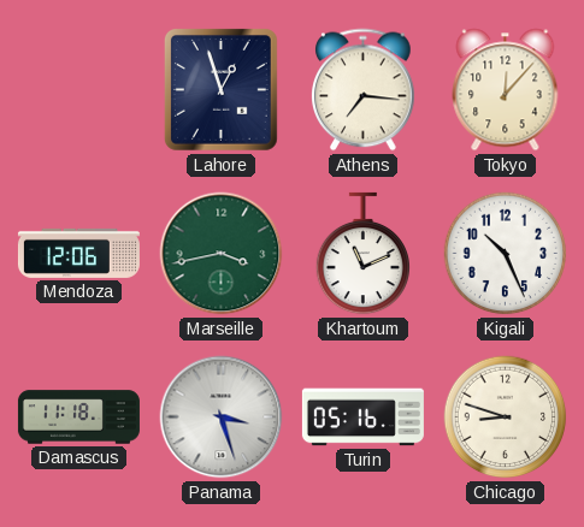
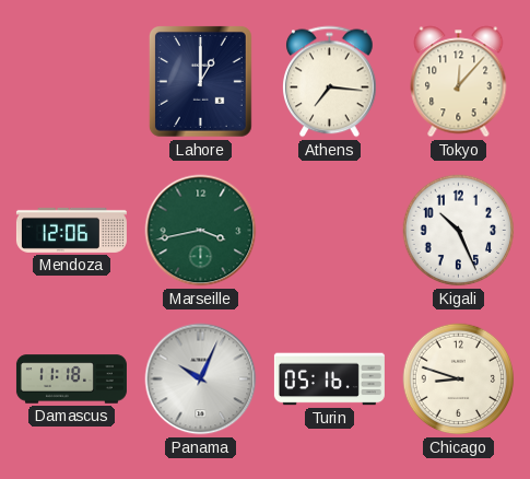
Lahore: 12:57 -> 1:00
Khartoum: 11:11 -> none
Panama: 3:27 -> 10:04
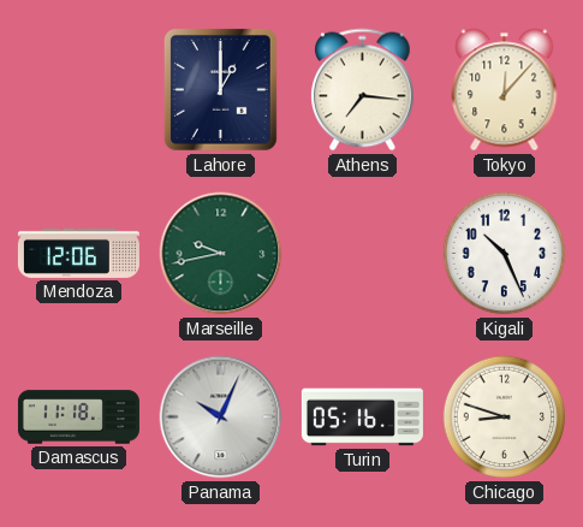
Marseille: 3:43 -> 9:43
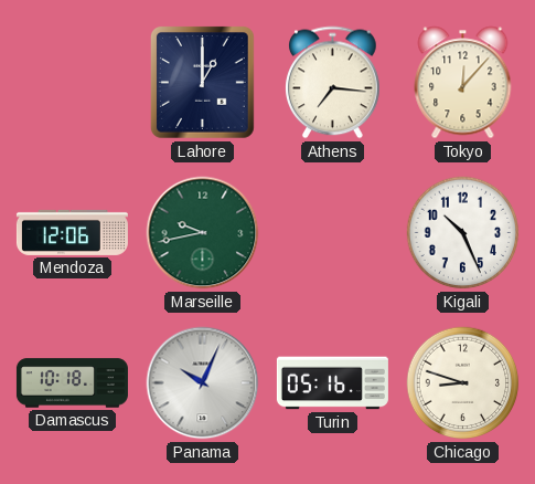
Damascus: 11:18 -> 10:18
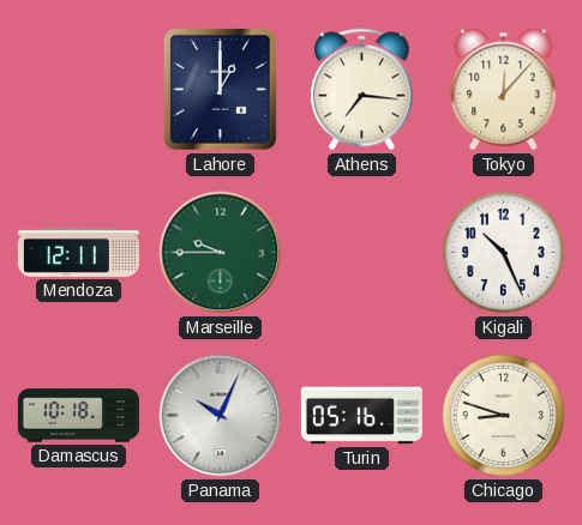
Mendoza: 12:06 -> 12:11
Marseille: 9:43 -> 9:45
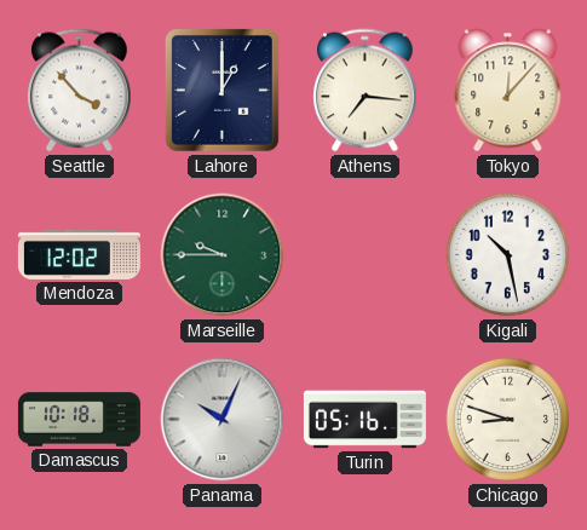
Seattle: none -> 3:53
Mendoza: 12:11 -> 12:02
Kigali: 10:26 -> 10:28
